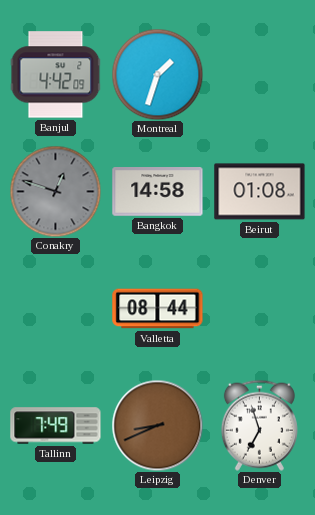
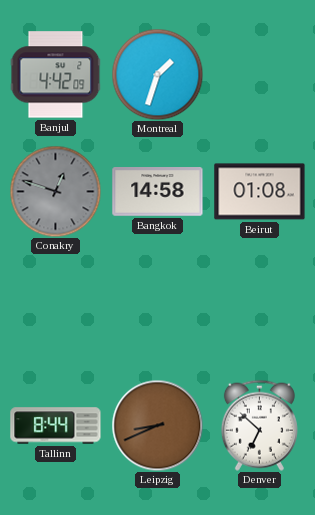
Valletta: 08:44 -> none
Tallinn: 7:49 -> 8:44
Denver: 6:57 -> 6:52
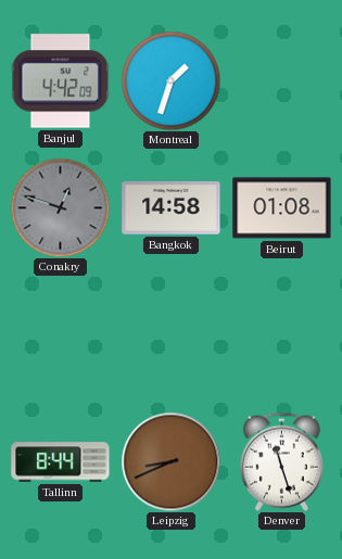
Denver: 6:52 -> 11:27
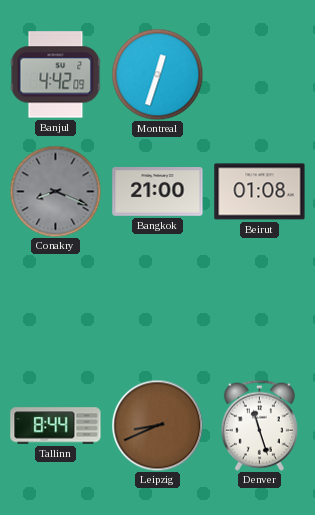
Montreal: 1:33 -> 12:33
Conakry: 12:48 -> 8:19
Bangkok: 14:58 -> 21:00
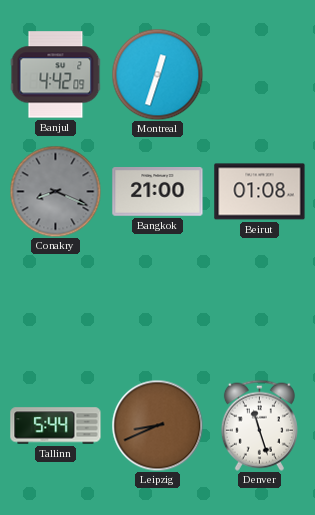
Tallinn: 8:44 -> 5:44
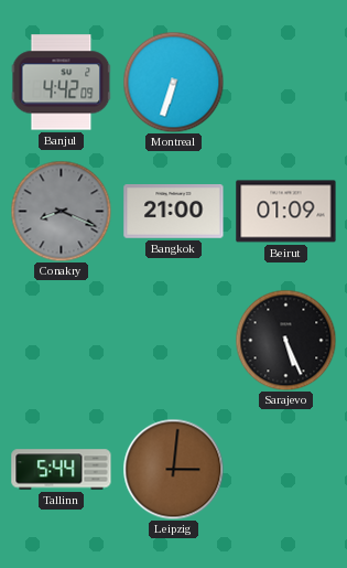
Montreal: 12:33 -> 6:33
Beirut: 01:08 -> 01:09
Sarajevo: none -> 5:26
Leipzig: 8:41 -> 3:01
Denver: 11:27 -> none
